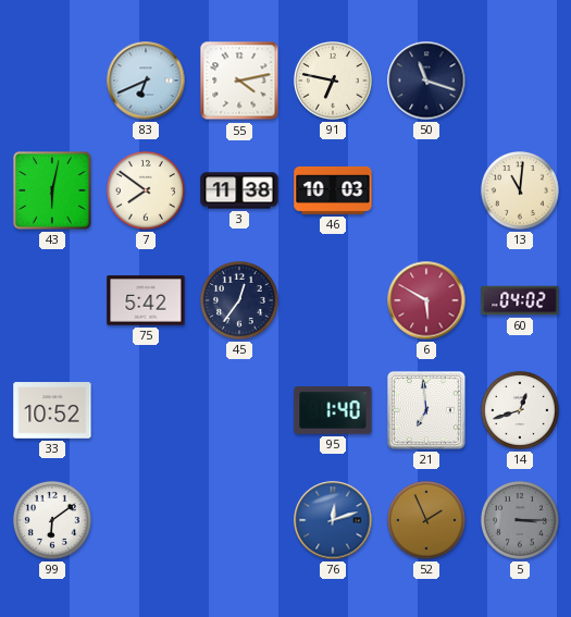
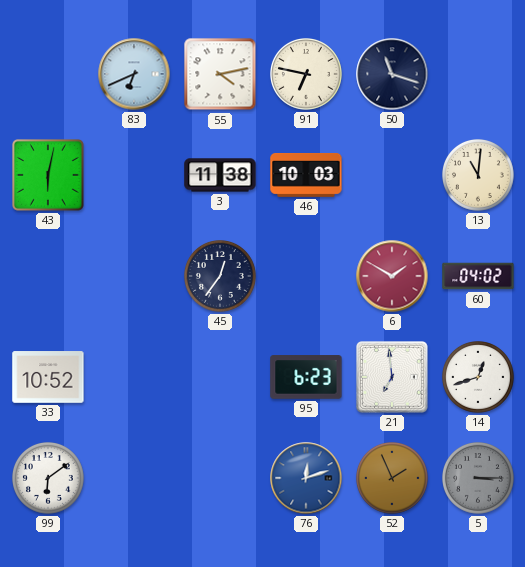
7: 7:51 -> none
75: 5:42 -> none
6: 5:50 -> 1:50
95: 1:40 -> 6:23
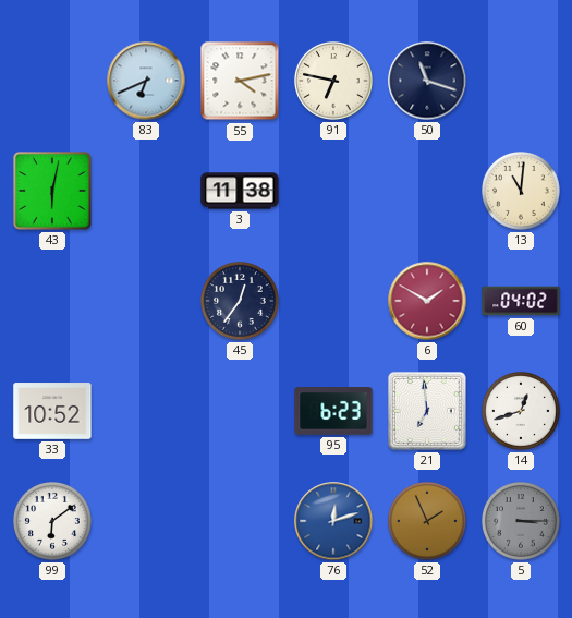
46: 10:03 -> none
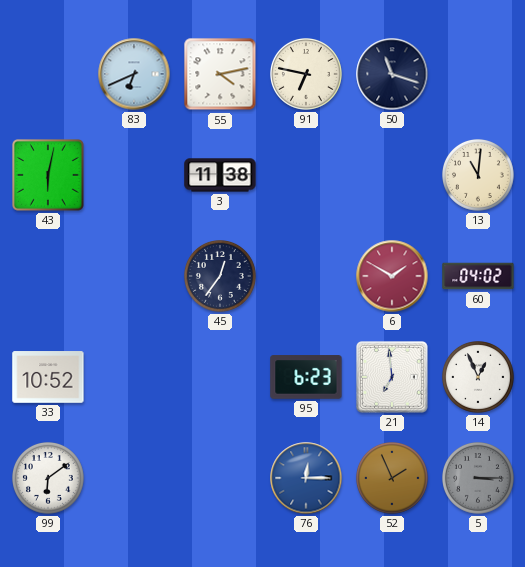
14: 12:42 -> 12:56
76: 12:12 -> 12:15
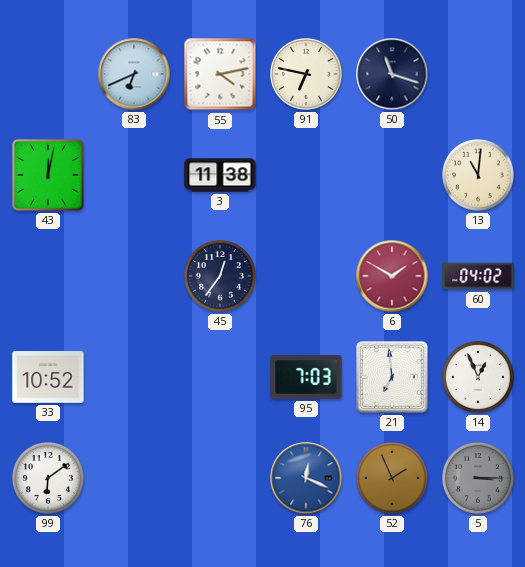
43: 6:02 -> 12:02
95: 6:23 -> 7:03
76: 12:15 -> 12:19
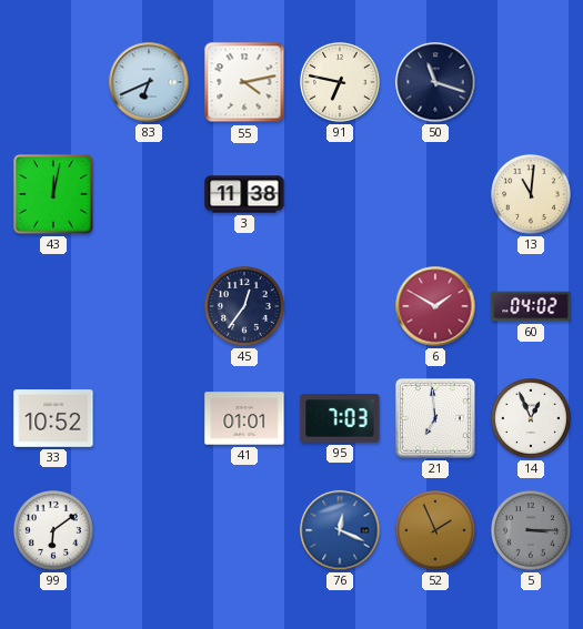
41: none -> 01:01
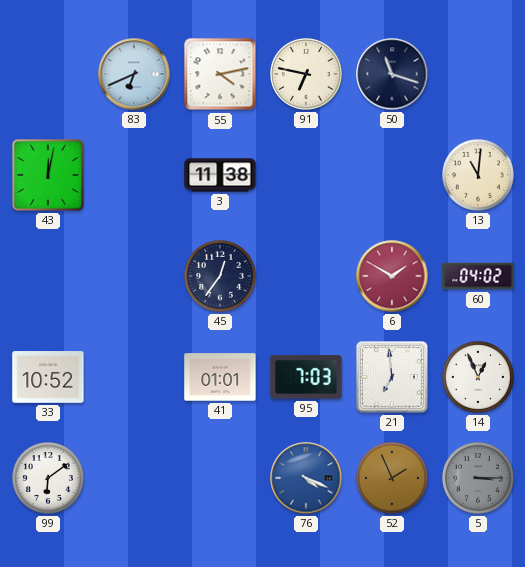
76: 12:19 -> 4:19
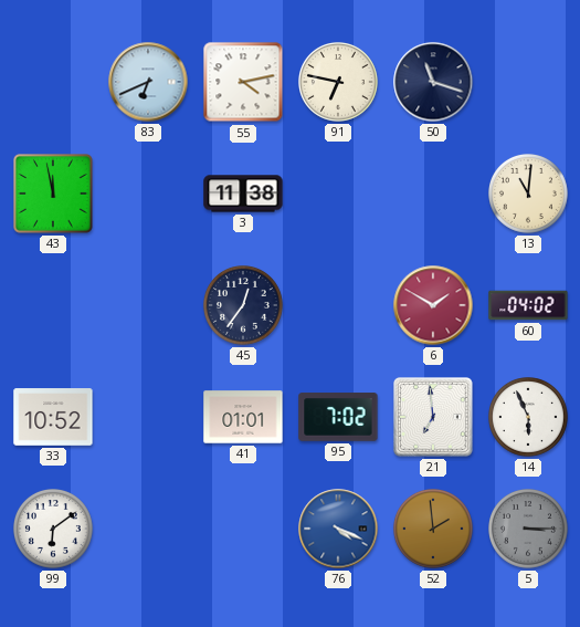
43: 12:02 -> 11:58
95: 7:03 -> 7:02
14: 12:56 -> 5:56
52: 1:56 -> 1:59
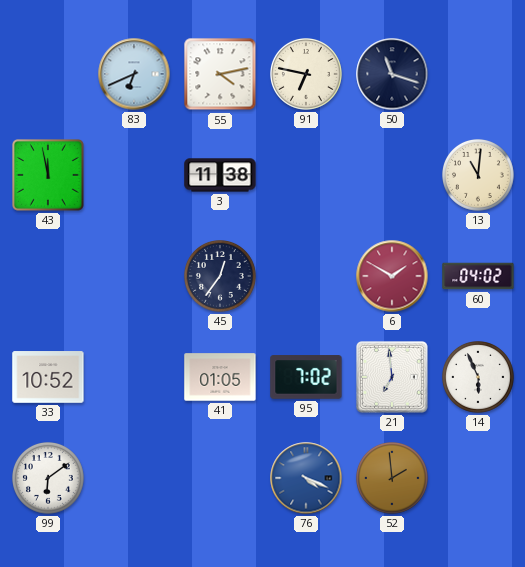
41: 01:01 -> 01:05
5: 3:15 -> none
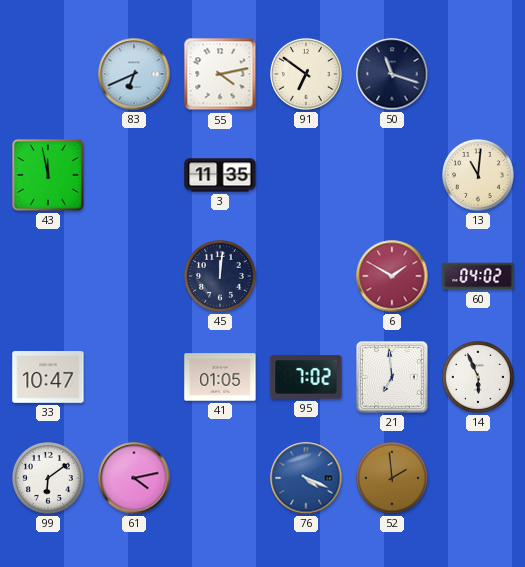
91: 6:47 -> 6:51
3: 11:38 -> 11:35
45: 12:36 -> 12:01
33: 10:52 -> 10:47
61: none -> 4:13
